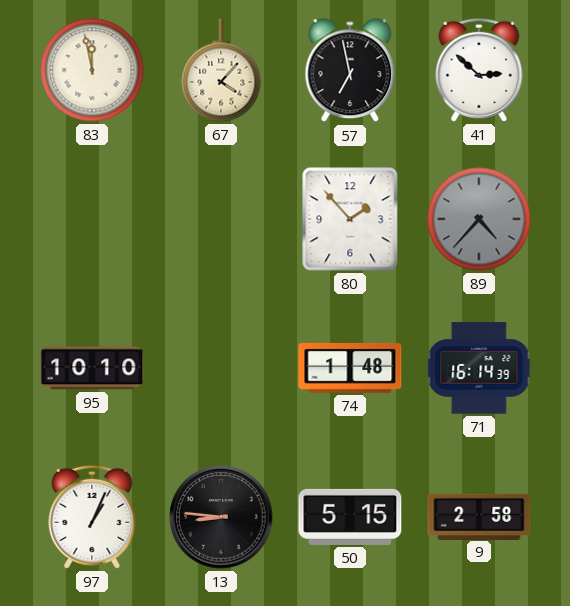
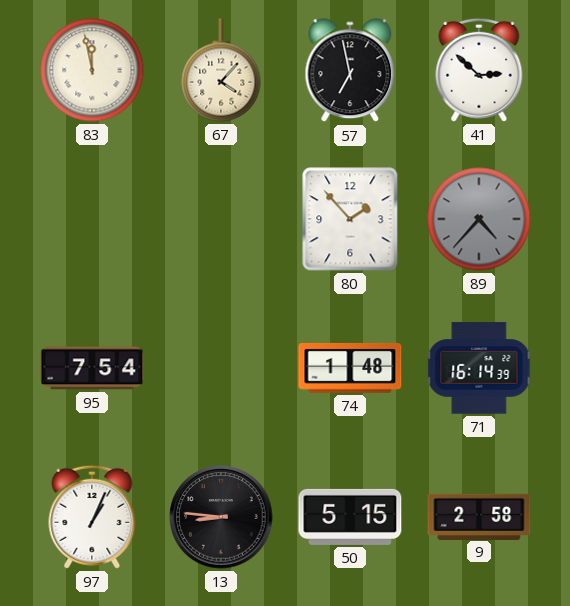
95: 10:10 -> 7:54
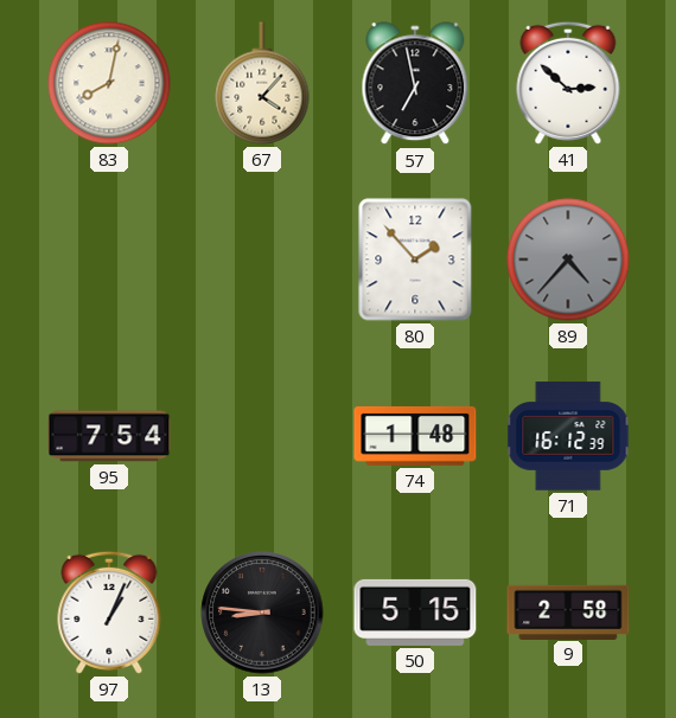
83: 11:58 -> 8:02
71: 16:14 -> 16:12
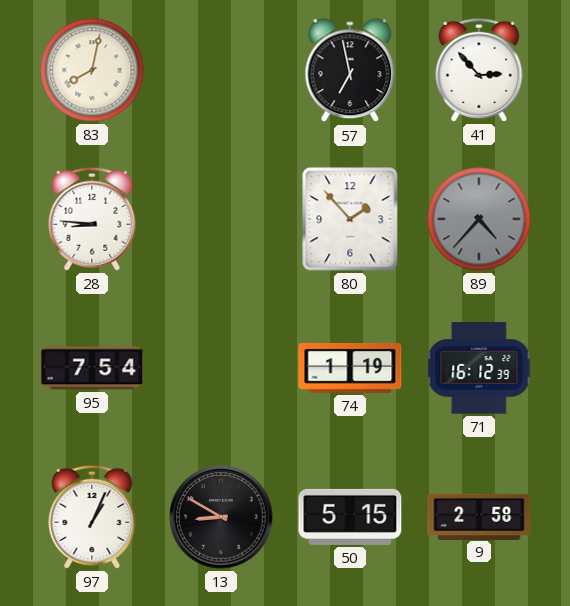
67: 4:07 -> none
41: 2:52 -> 2:53
28: none -> 8:46
74: 1:48 -> 1:19
13: 8:46 -> 8:50
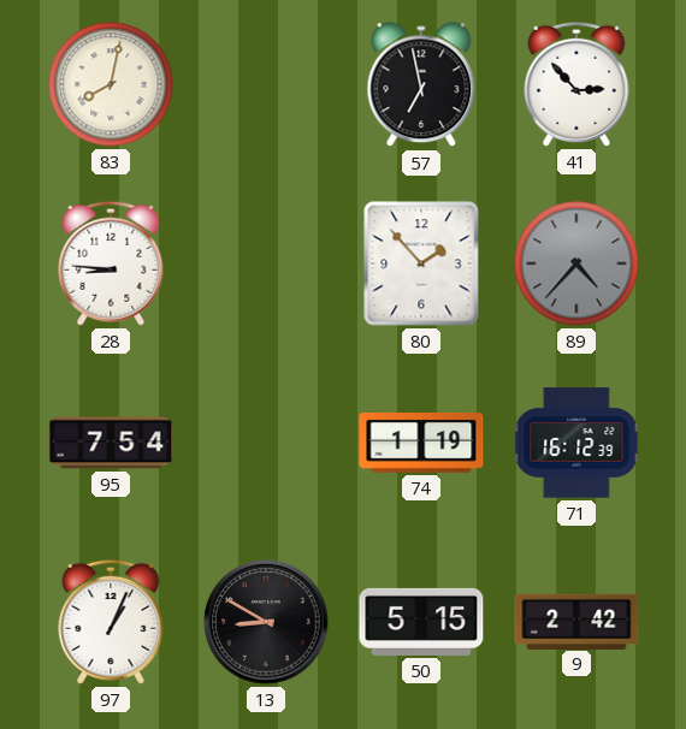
9: 2:58 -> 2:42
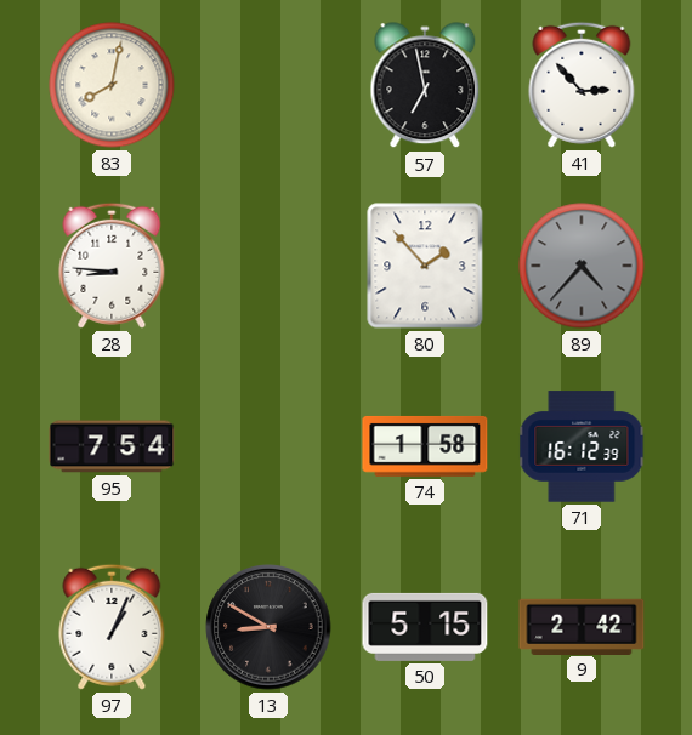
74: 1:19 -> 1:58
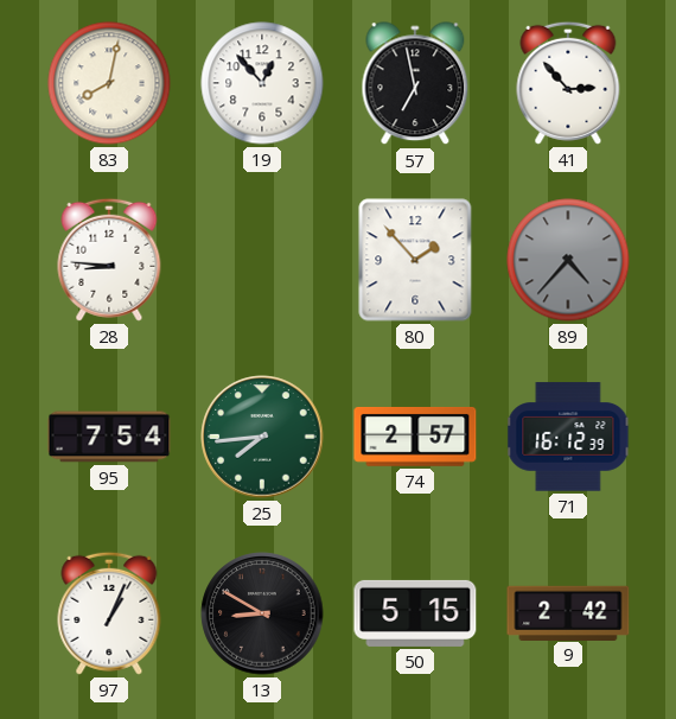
19: none -> 12:53
25: none -> 7:44
74: 1:58 -> 2:57
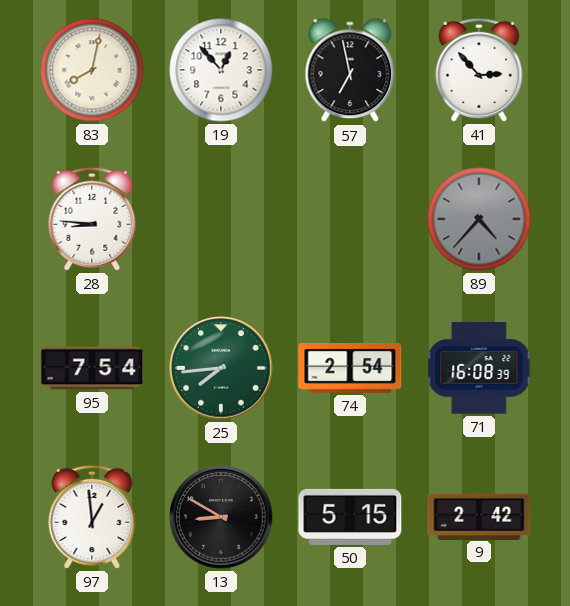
80: 1:53 -> none
74: 2:57 -> 2:54
71: 16:12 -> 16:08
97: 1:04 -> 12:59
